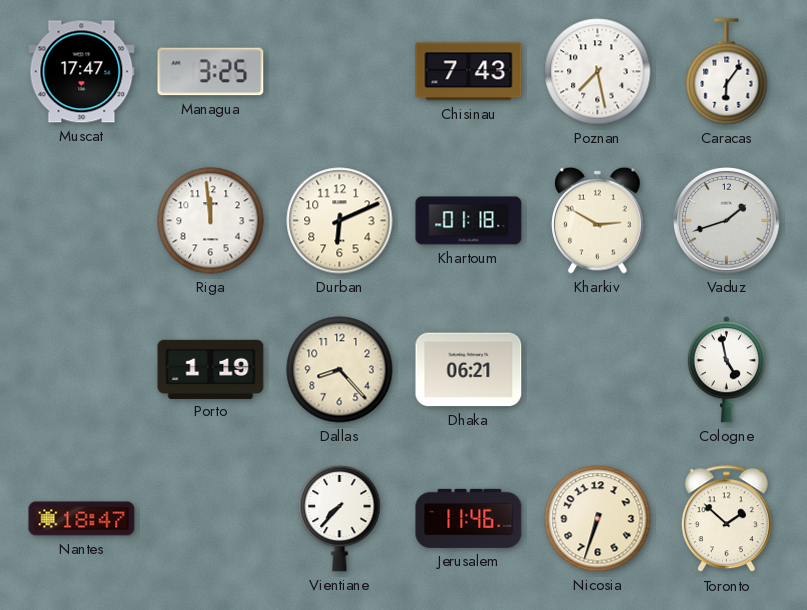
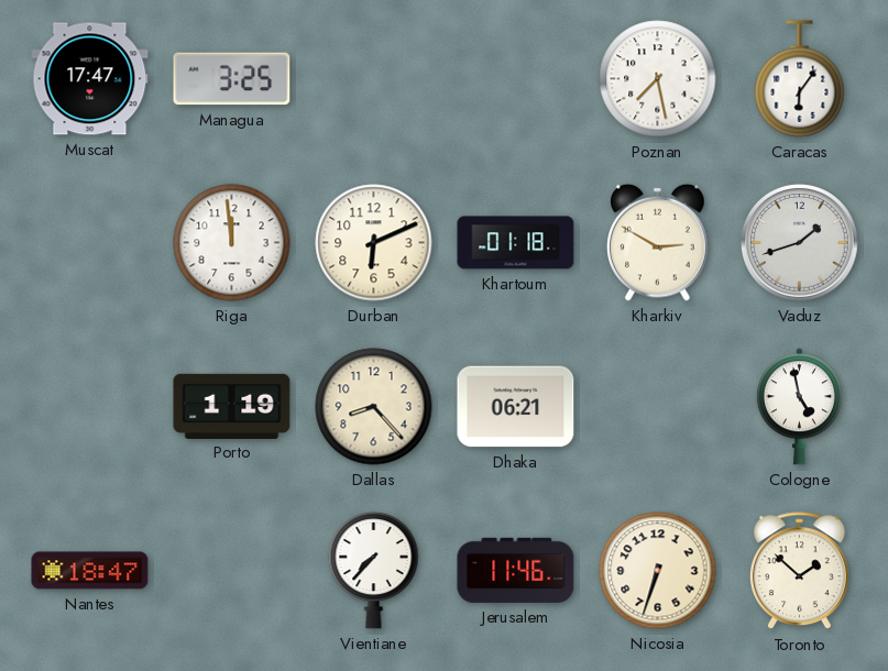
Chisinau: 7:43 -> none
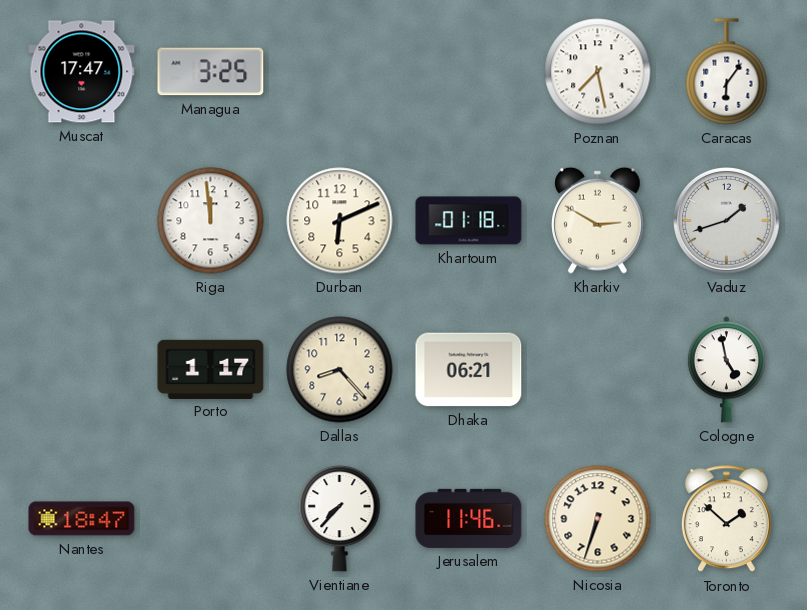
Porto: 1:19 -> 1:17
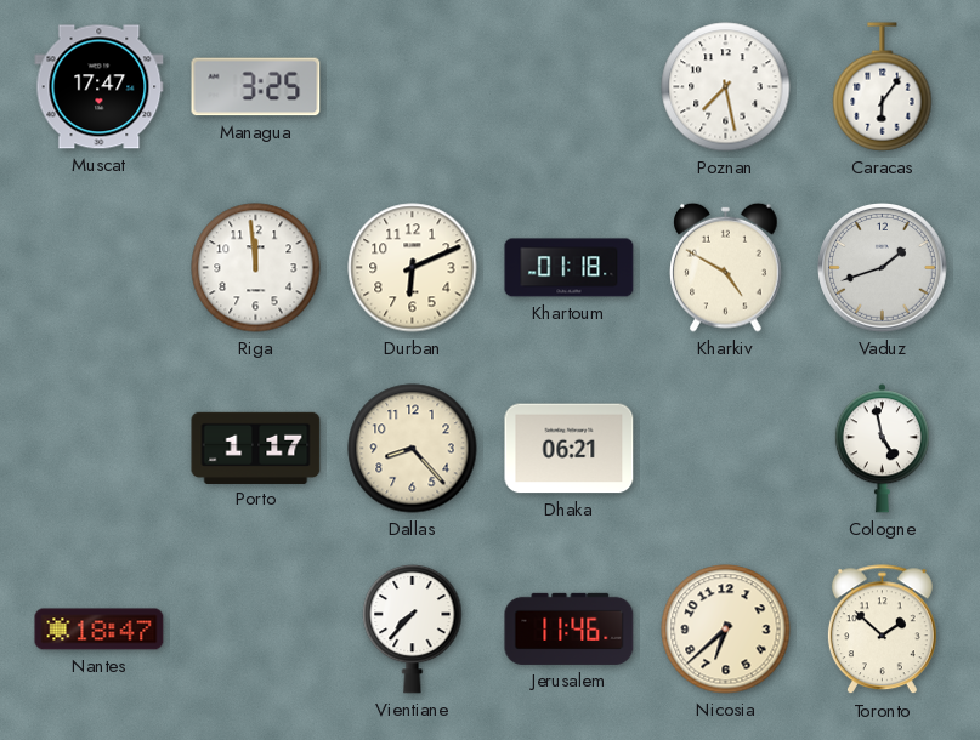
Kharkiv: 2:50 -> 4:50
Nicosia: 6:33 -> 6:38
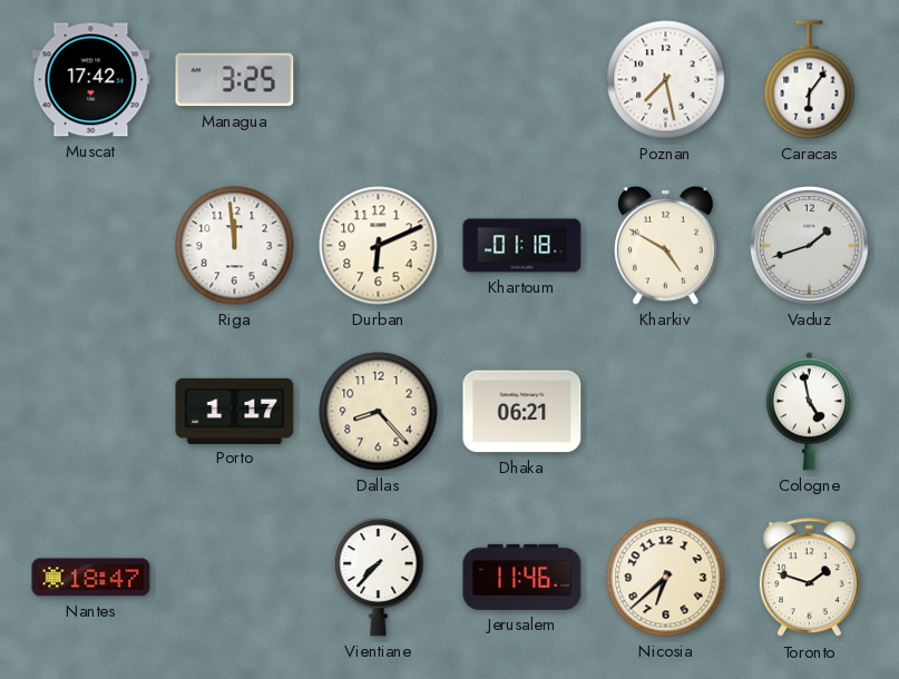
Muscat: 17:47 -> 17:42
Toronto: 1:52 -> 1:48
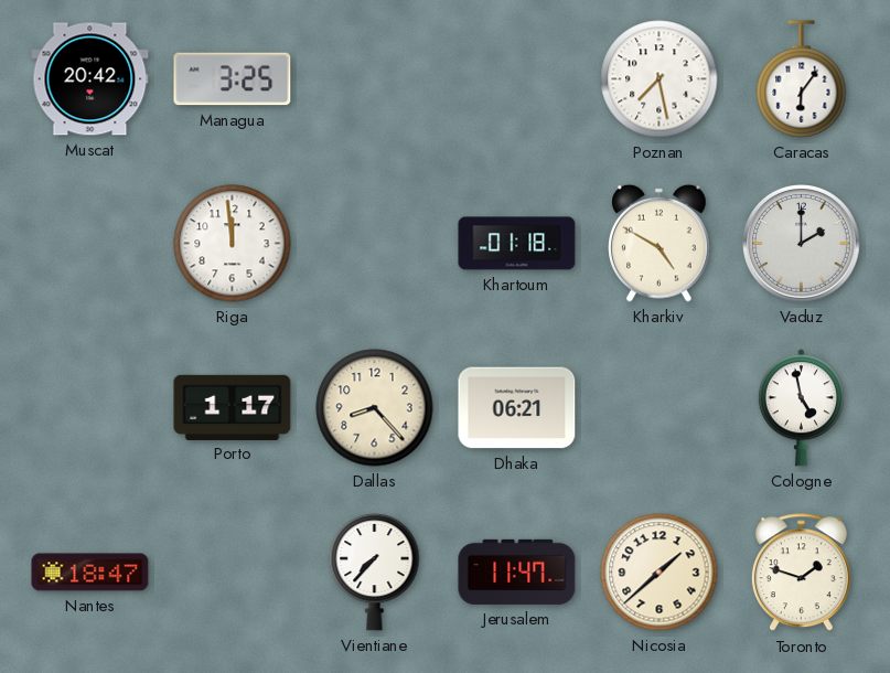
Muscat: 17:42 -> 20:42
Durban: 6:11 -> none
Vaduz: 1:42 -> 2:00
Jerusalem: 11:46 -> 11:47
Nicosia: 6:38 -> 1:38
